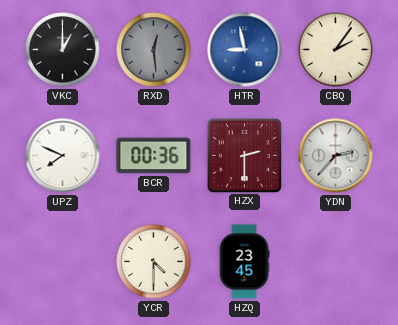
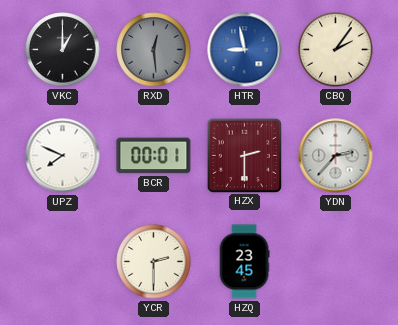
BCR: 00:36 -> 00:01
YCR: 4:30 -> 2:30
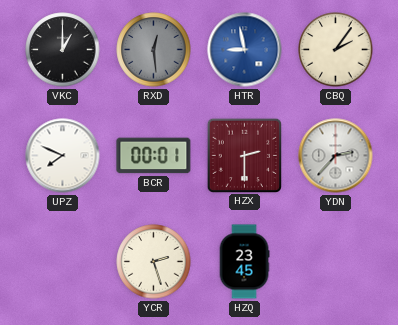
YCR: 2:30 -> 2:27
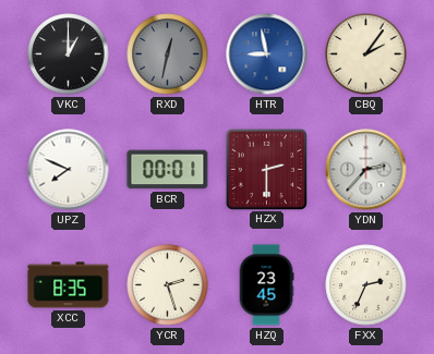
RXD: 12:29 -> 12:32
XCC: none -> 8:35
FXX: none -> 2:34
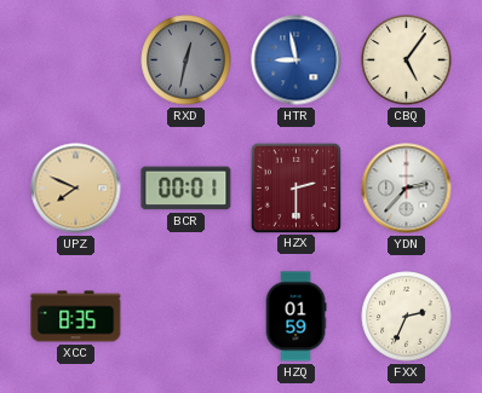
VKC: 1:00 -> none
CBQ: 2:06 -> 5:06
UPZ dial: white -> champagne
YCR: 2:27 -> none
HZQ: 23:45 -> 01:59
